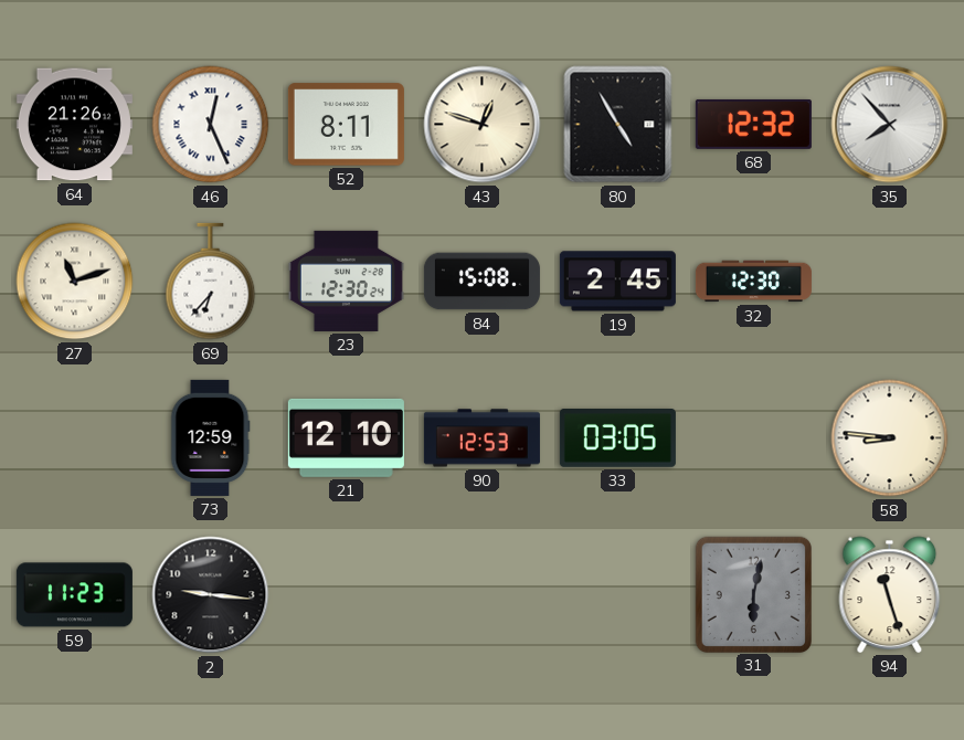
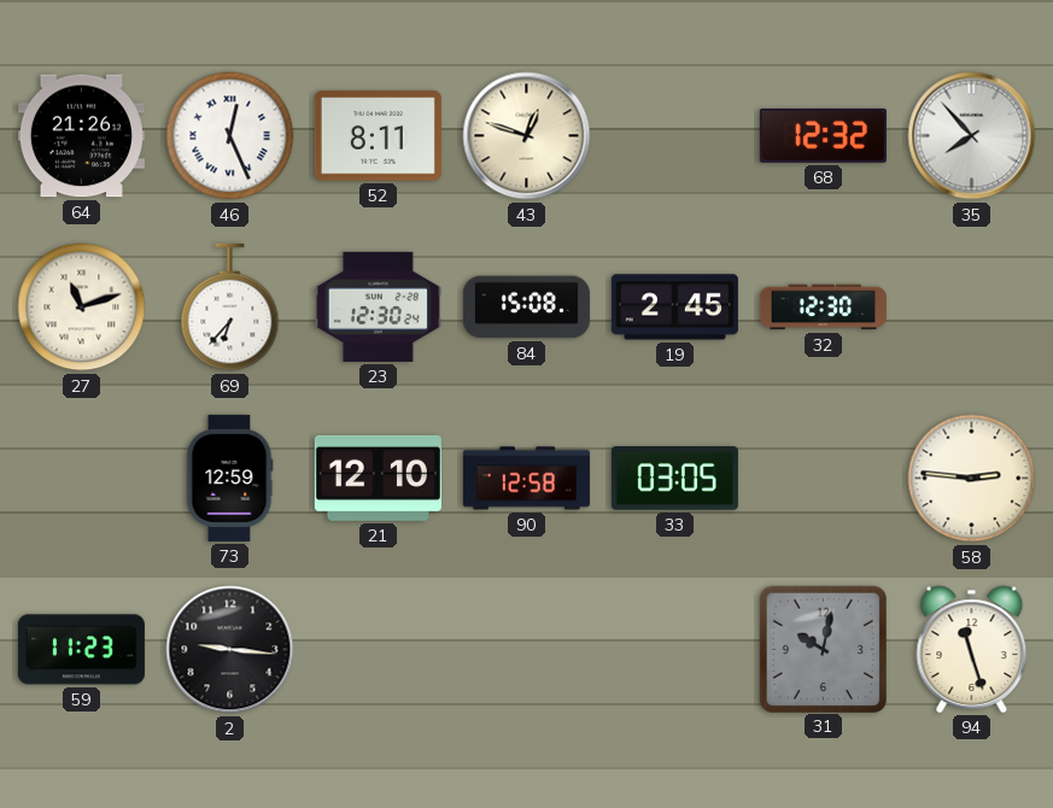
80: 4:55 -> none
90: 12:53 -> 12:58
58: 8:46 -> 2:46
31: 6:02 -> 10:02
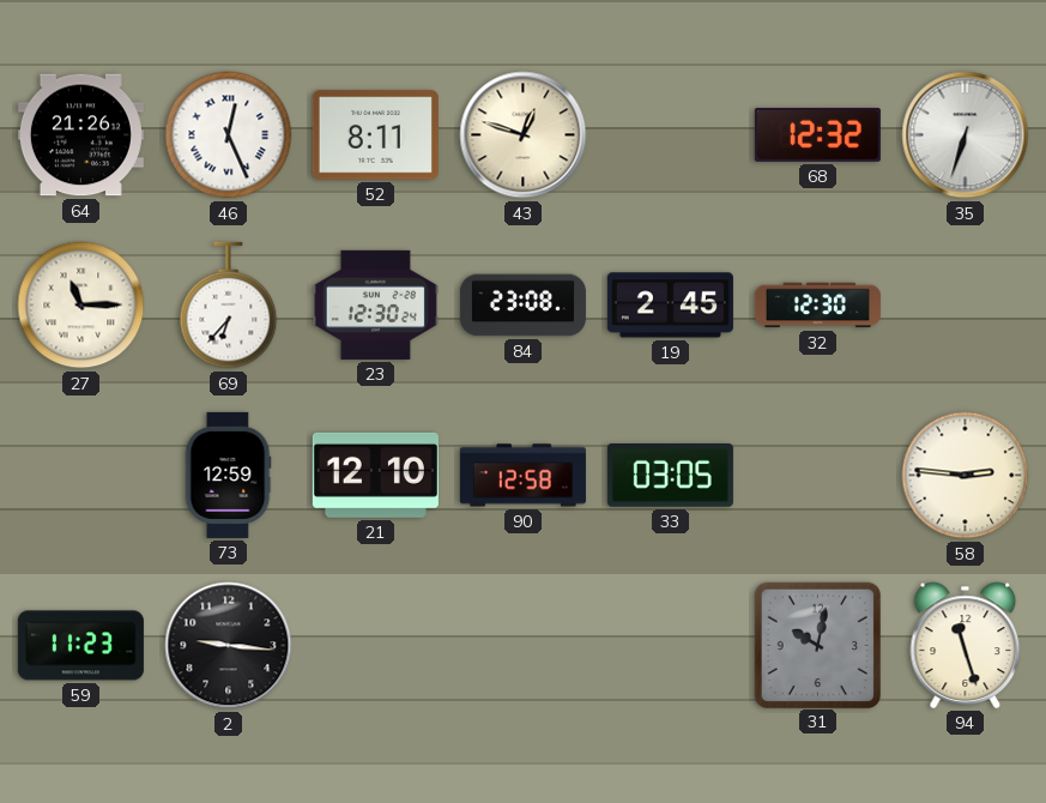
35: 7:53 -> 6:33
27: 11:12 -> 11:15
84: 15:08 -> 23:08
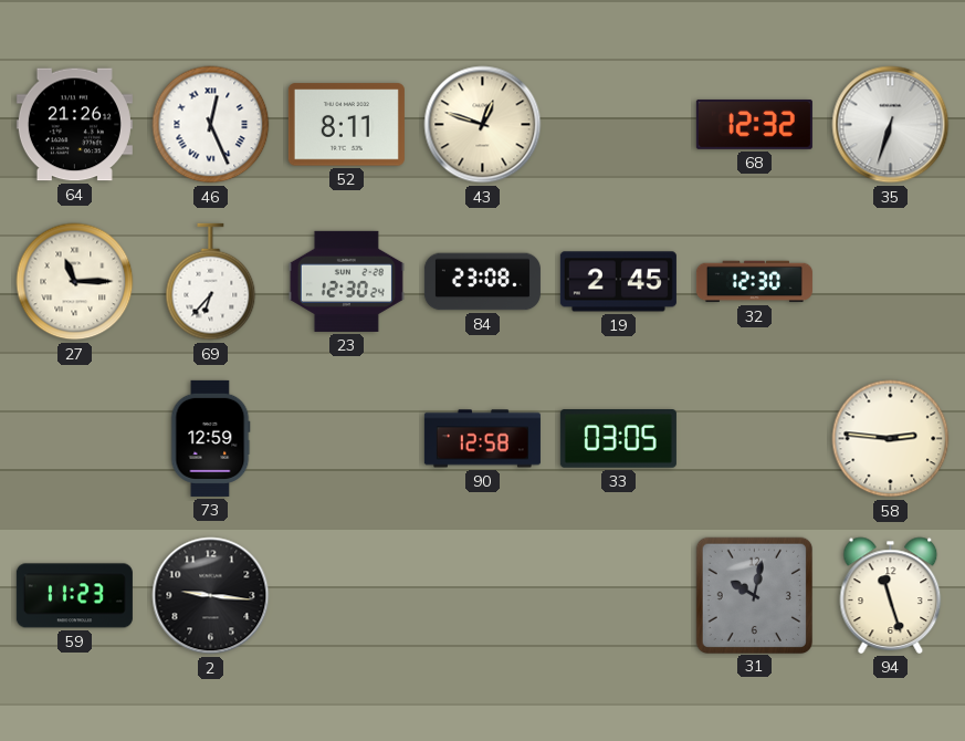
21: 12:10 -> none
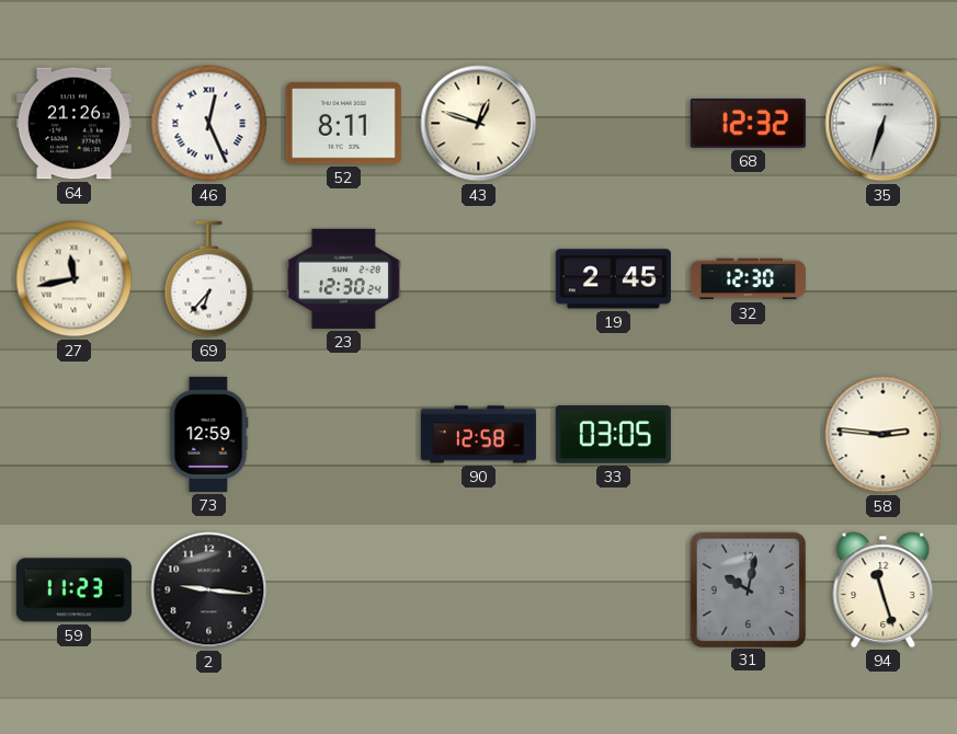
27: 11:15 -> 11:43
84: 23:08 -> none
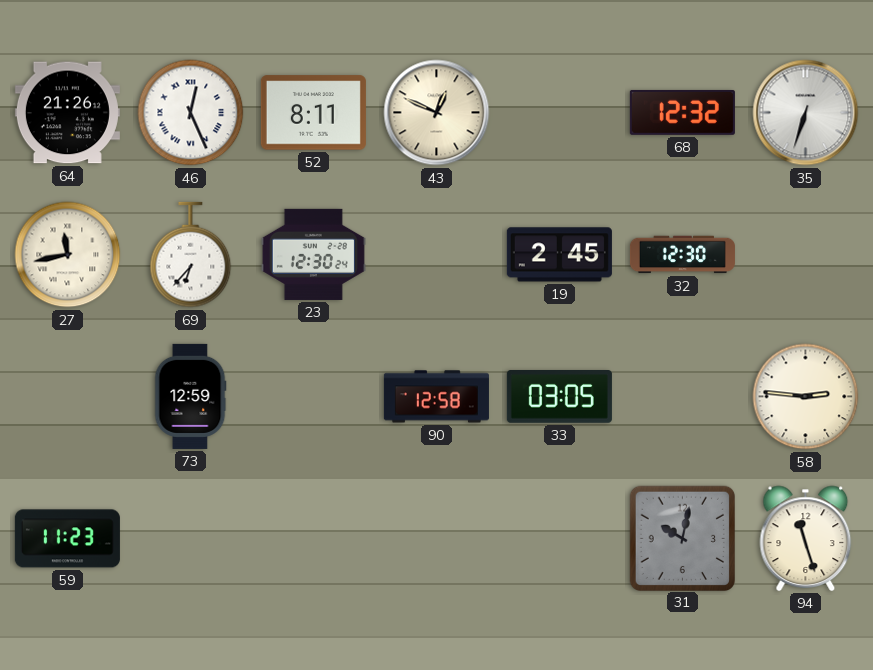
43: 12:48 -> 12:49
2: 9:16 -> none
